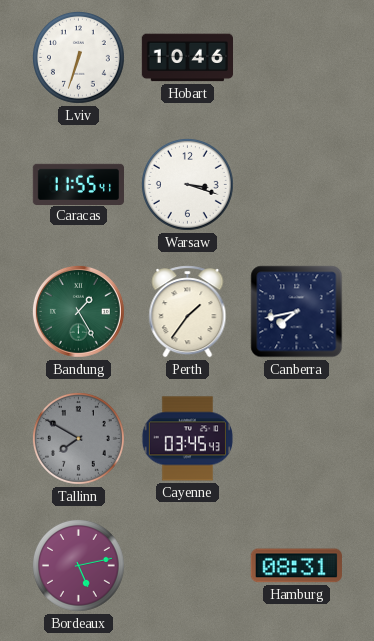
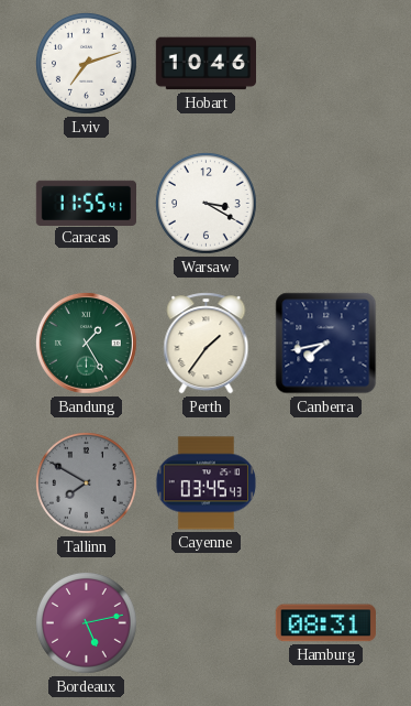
Lviv: 6:33 -> 7:12
Warsaw: 3:18 -> 3:20
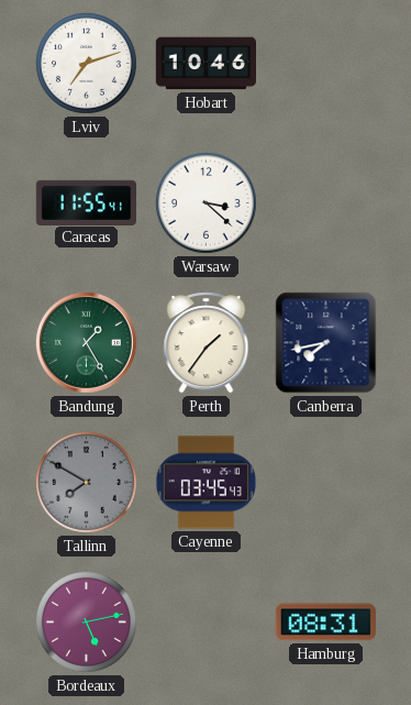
Warsaw: 3:20 -> 3:22
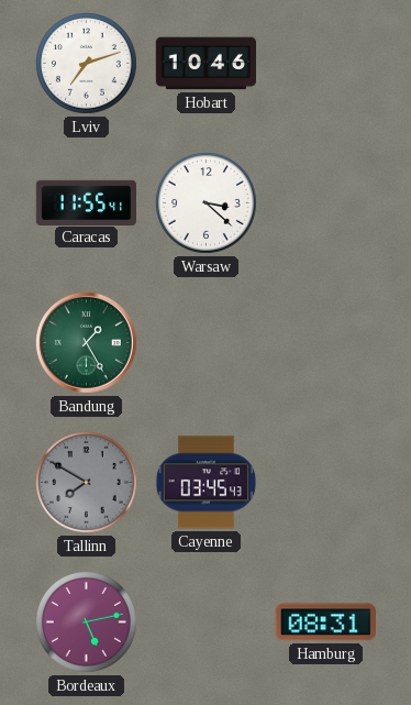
Perth: 1:36 -> none
Canberra: 7:43 -> none
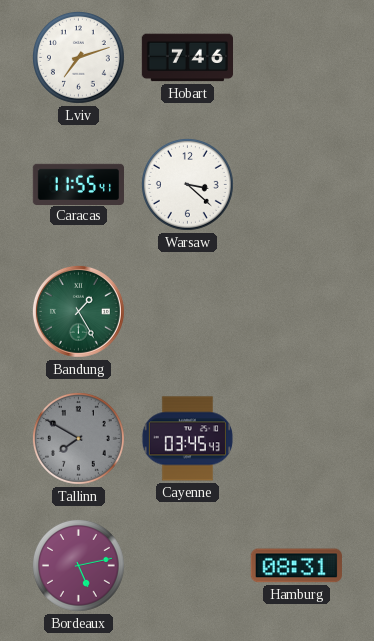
Hobart: 10:46 -> 7:46
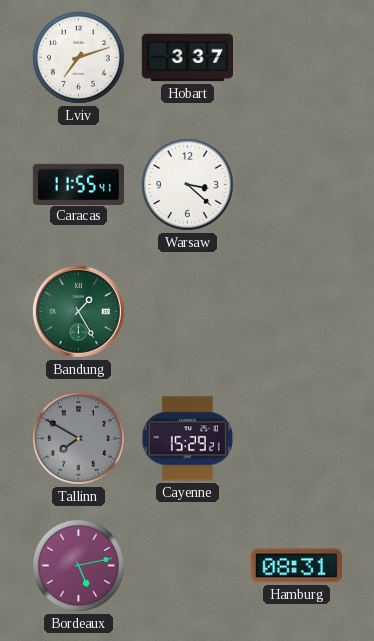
Hobart: 7:46 -> 3:37
Cayenne: 03:45 -> 15:29
